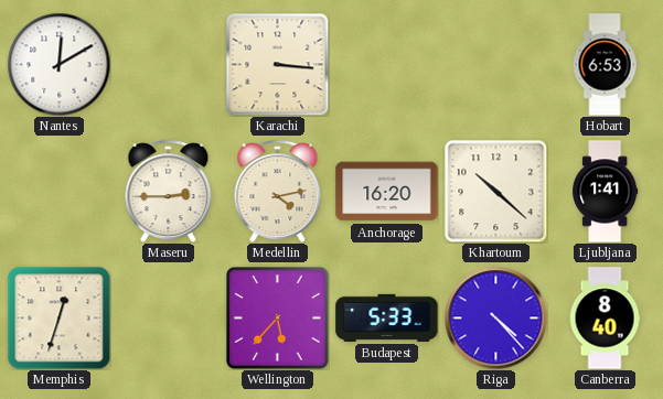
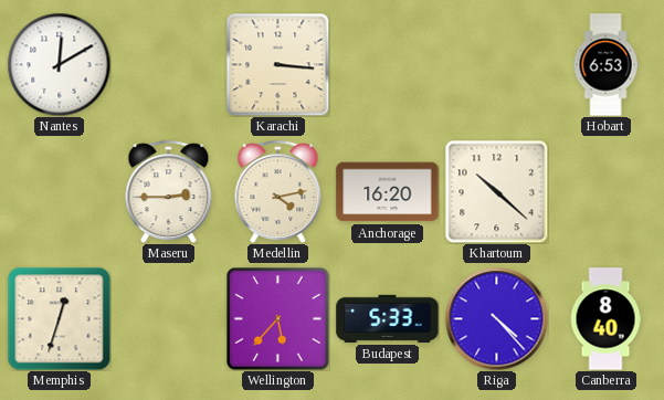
Ljubljana: 1:41 -> none
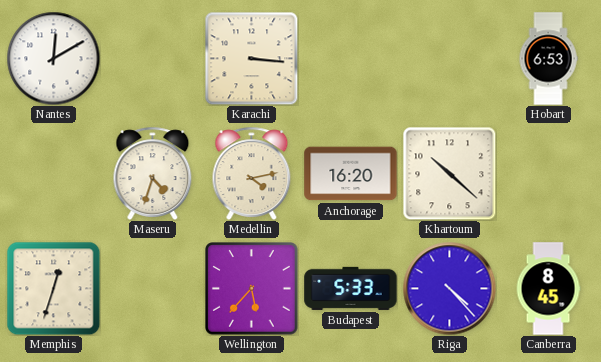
Maseru: 2:45 -> 4:33
Canberra: 8:40 -> 8:45
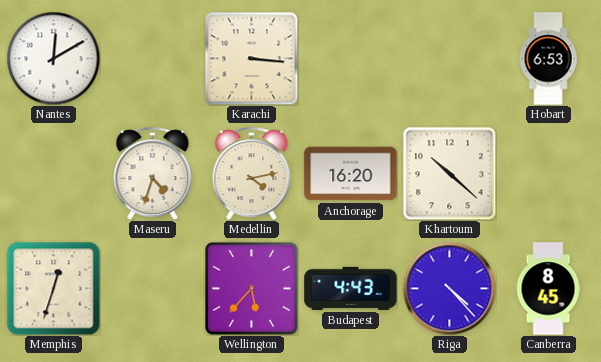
Budapest: 5:33 -> 4:43
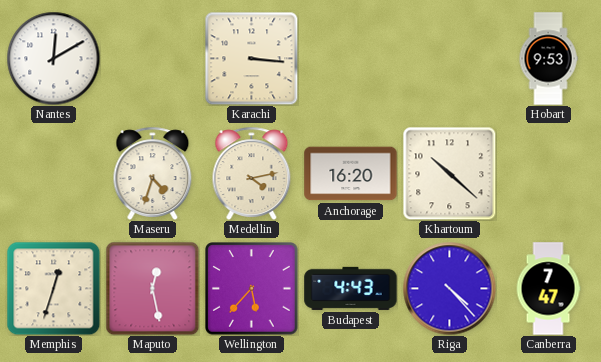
Hobart: 6:53 -> 9:53
Maputo: none -> 12:28
Canberra: 8:45 -> 7:47
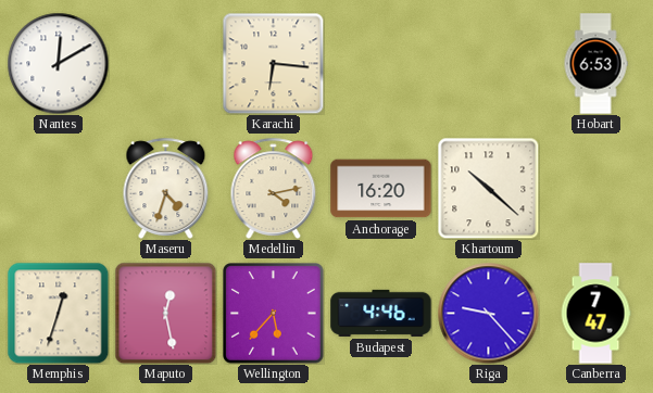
Karachi: 3:16 -> 6:16
Hobart: 9:53 -> 6:53
Budapest: 4:43 -> 4:46
Riga: 4:23 -> 9:23
